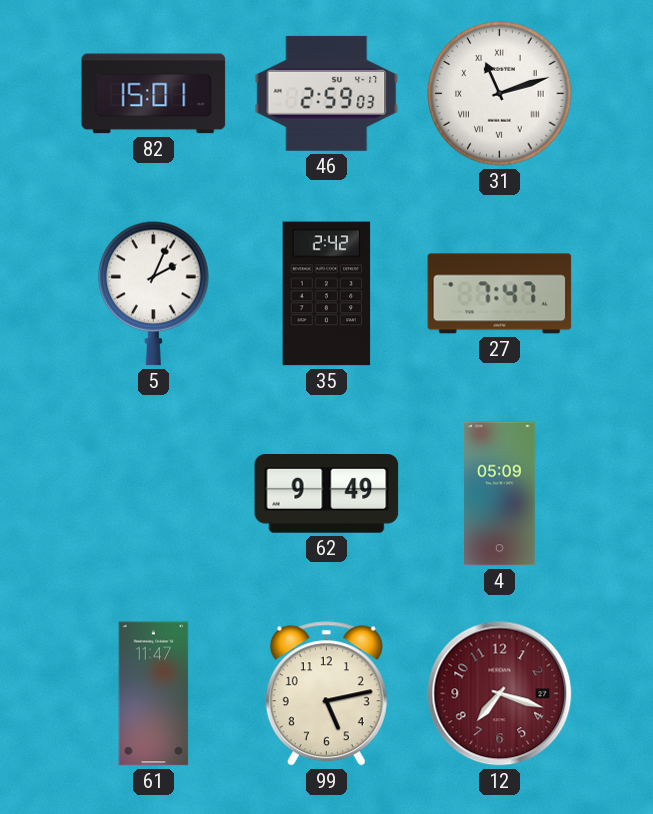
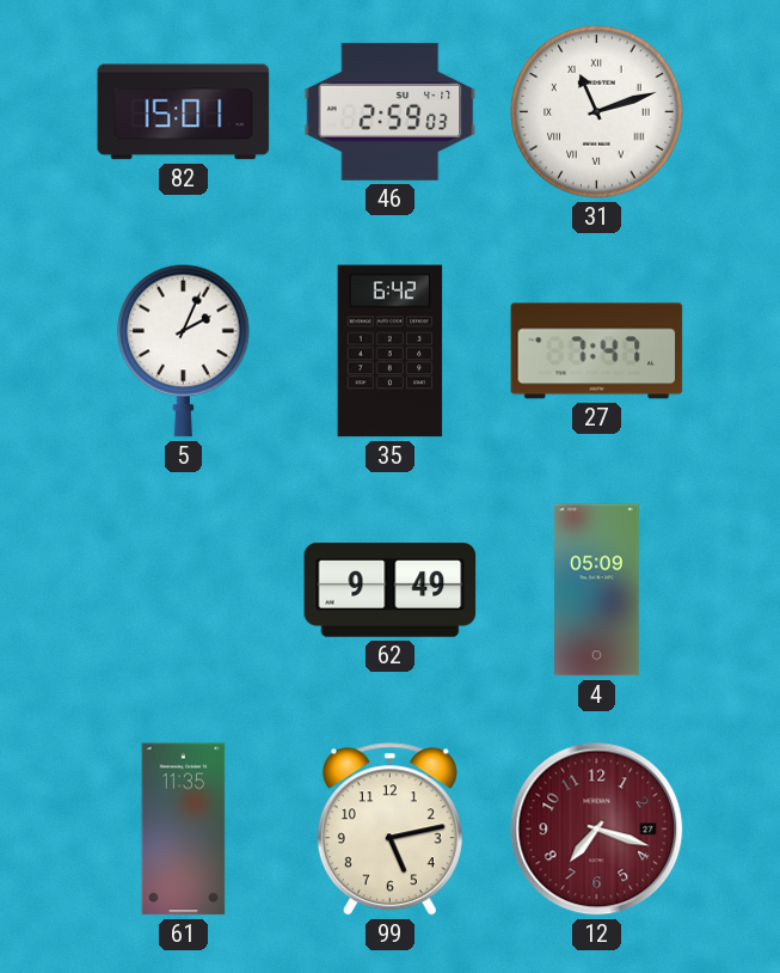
35: 2:42 -> 6:42
61: 11:47 -> 11:35
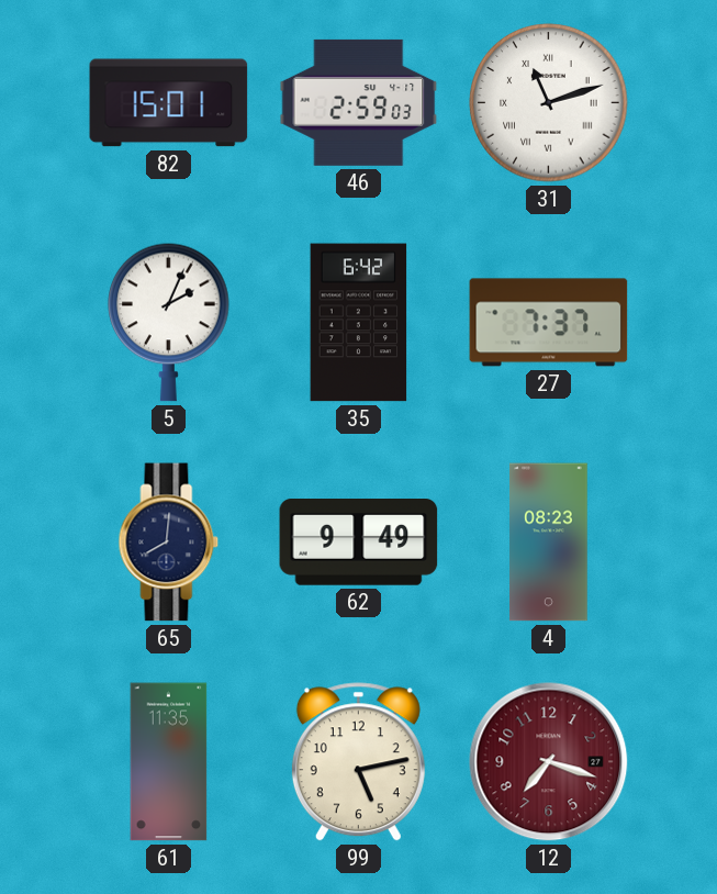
27: 7:47 -> 7:37
65: none -> 8:01
4: 05:09 -> 08:23
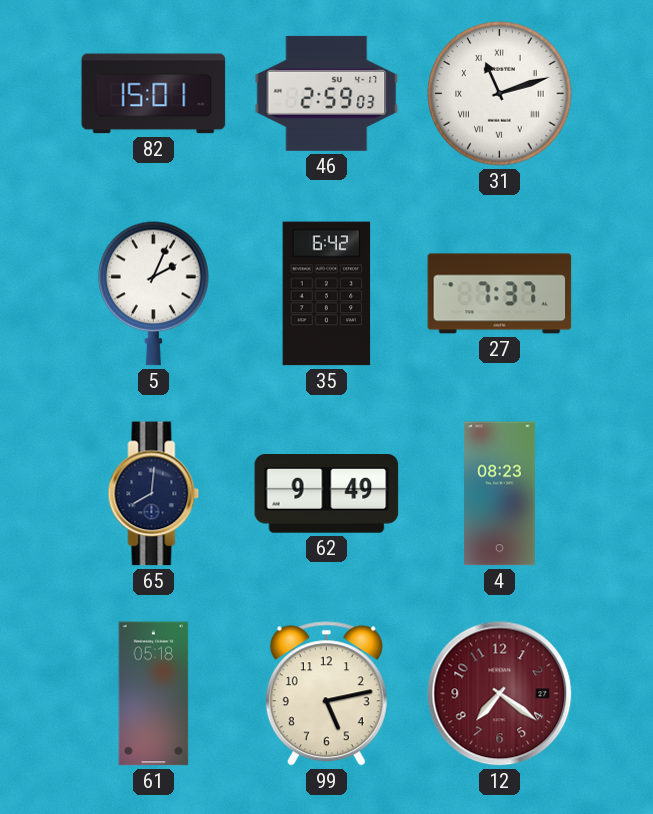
61: 11:35 -> 05:18
12: 7:18 -> 7:21
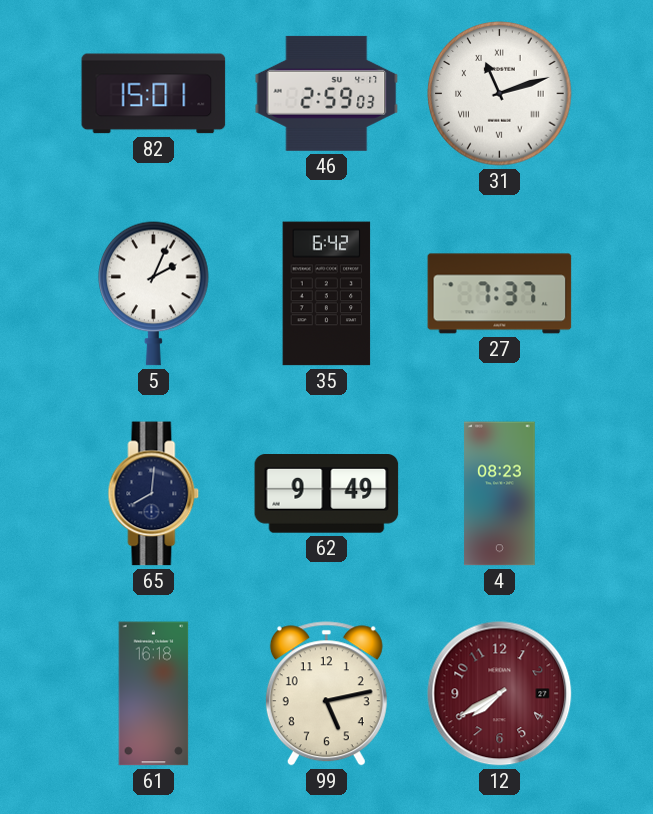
61: 05:18 -> 16:18
12: 7:21 -> 7:40
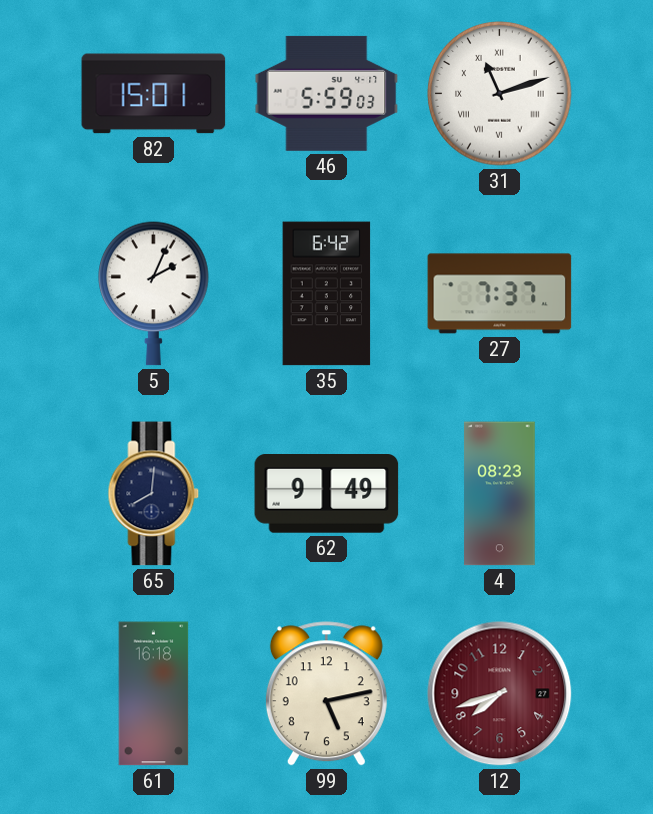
46: 2:59 -> 5:59
12: 7:40 -> 7:42
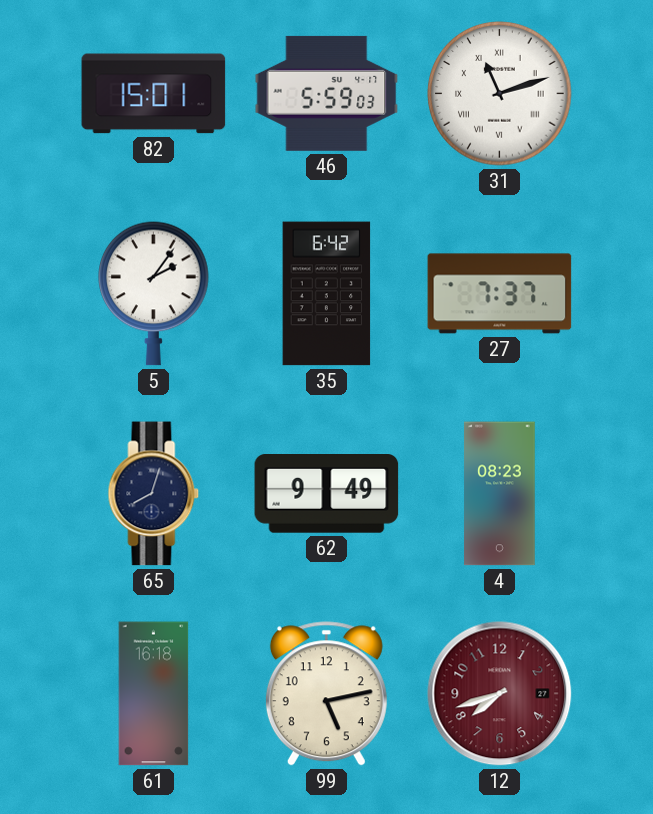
5: 2:04 -> 2:06
65: 8:01 -> 8:03
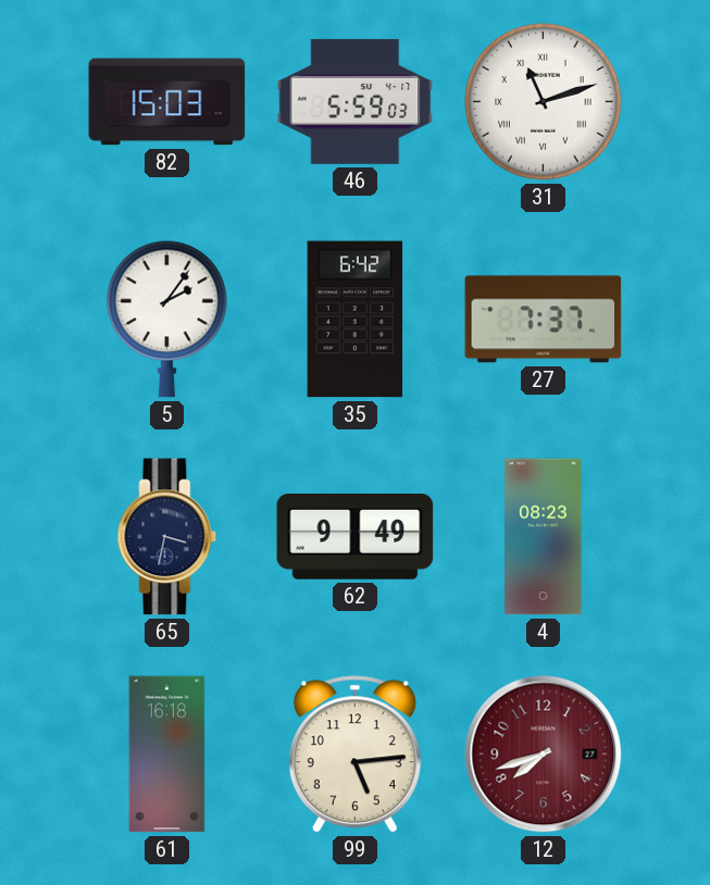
82: 15:01 -> 15:03
65: 8:03 -> 3:32
99: 5:13 -> 5:14
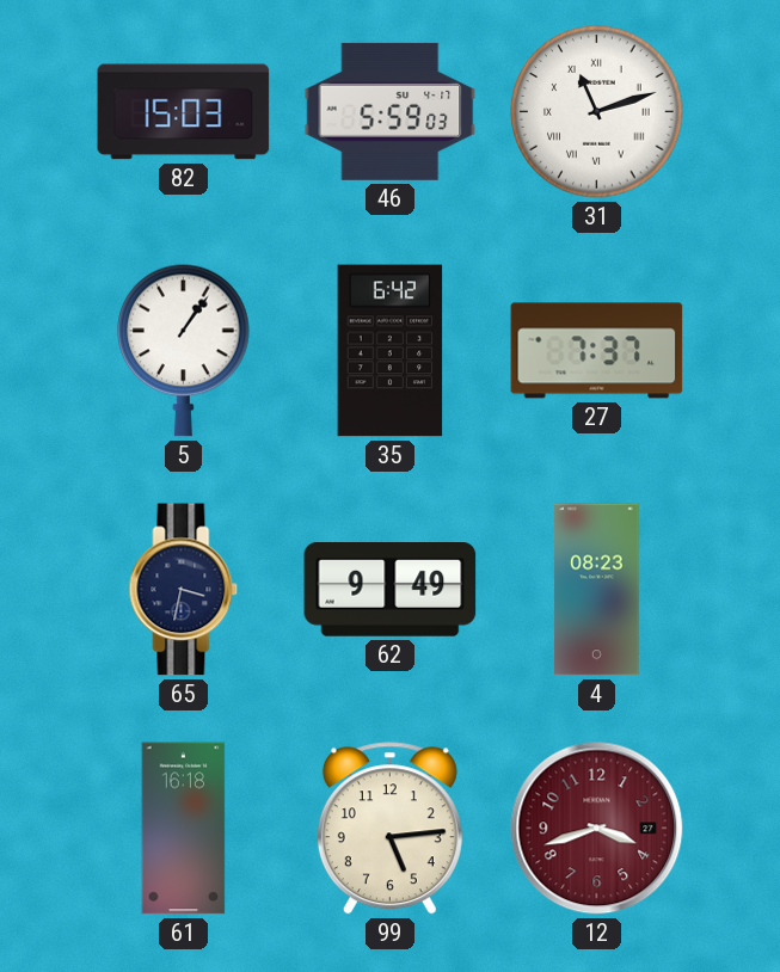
5: 2:06 -> 1:06
12: 7:42 -> 3:42
